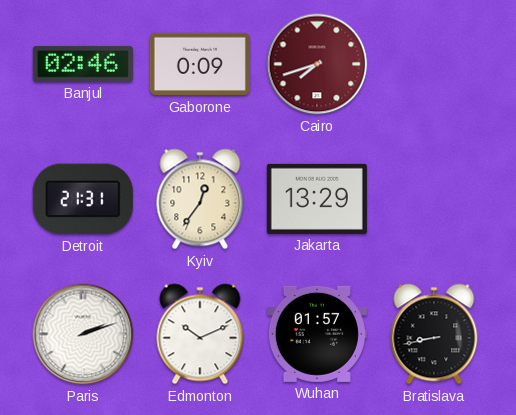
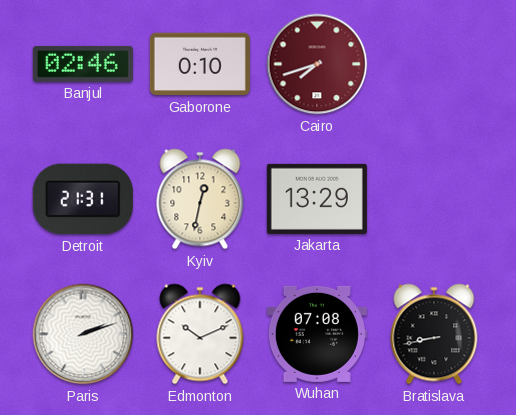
Gaborone: 0:09 -> 0:10
Kyiv: 12:36 -> 12:32
Wuhan: 01:57 -> 07:08
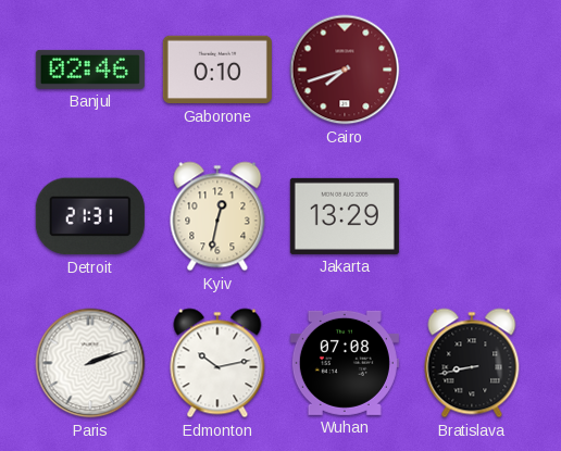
Edmonton: 10:11 -> 10:13
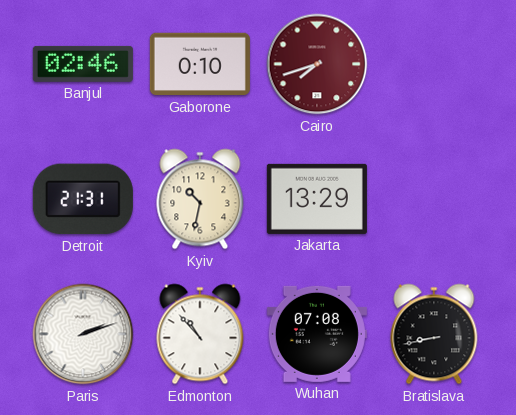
Kyiv: 12:32 -> 10:32
Edmonton: 10:13 -> 10:53
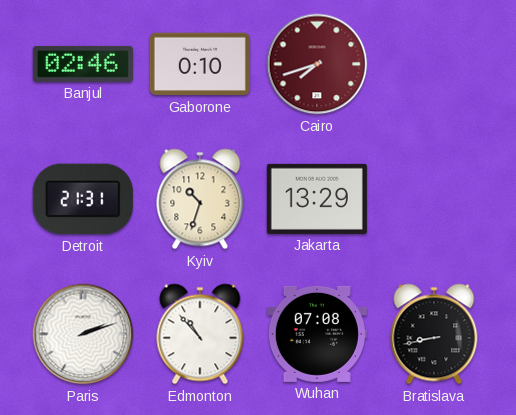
Kyiv: 10:32 -> 10:33
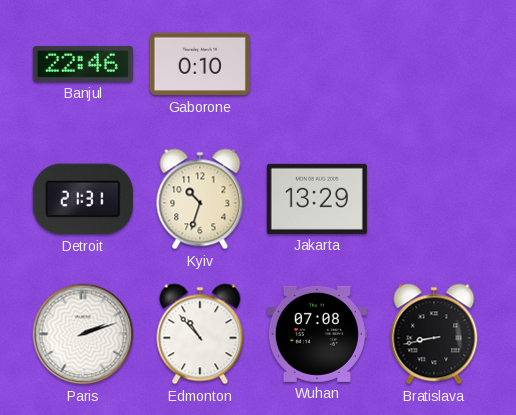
Banjul: 02:46 -> 22:46
Cairo: 7:42 -> none
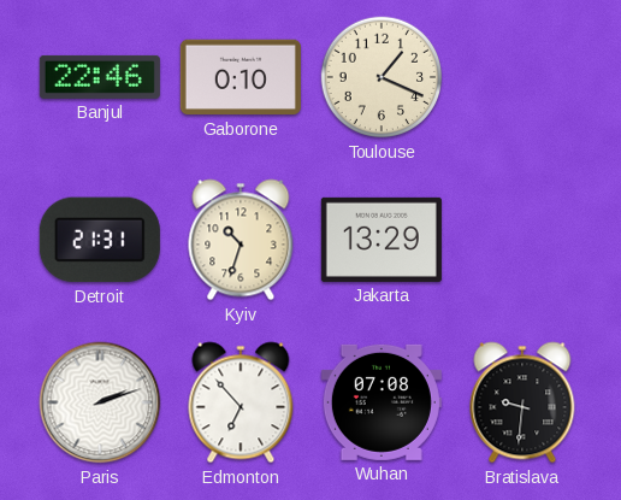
Toulouse: none -> 1:19
Edmonton: 10:53 -> 6:53
Bratislava: 8:43 -> 9:31
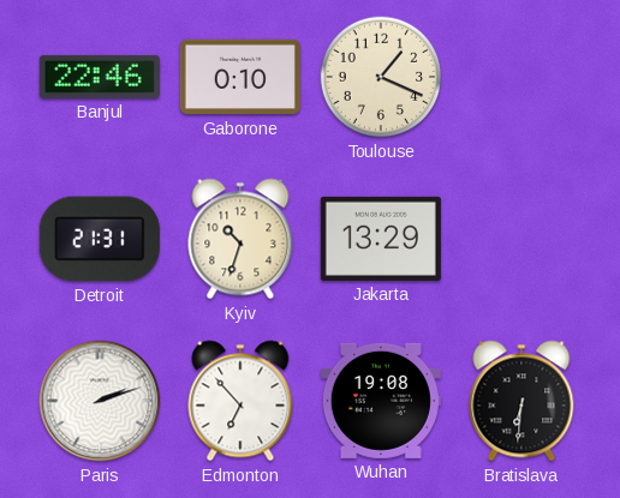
Wuhan: 07:08 -> 19:08
Bratislava: 9:31 -> 6:31
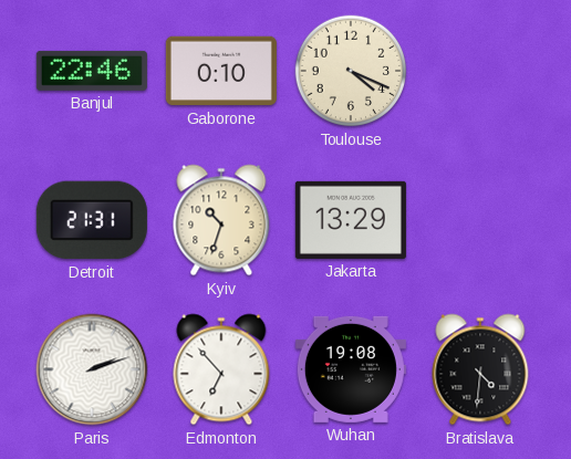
Toulouse: 1:19 -> 4:19
Bratislava: 6:31 -> 4:31
